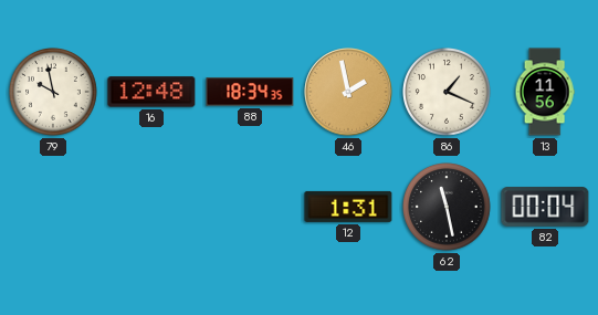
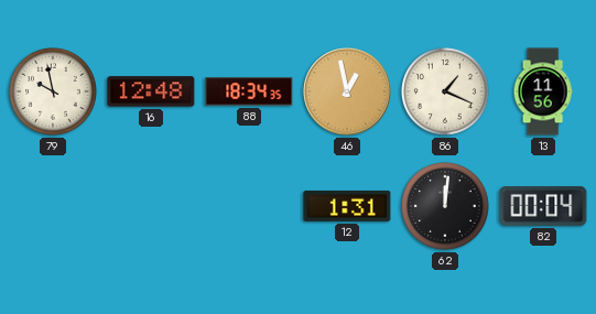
46: 1:58 -> 12:58
62: 11:28 -> 12:01
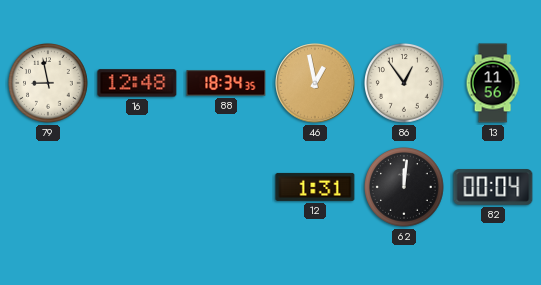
79: 9:58 -> 8:58
86: 1:19 -> 12:54
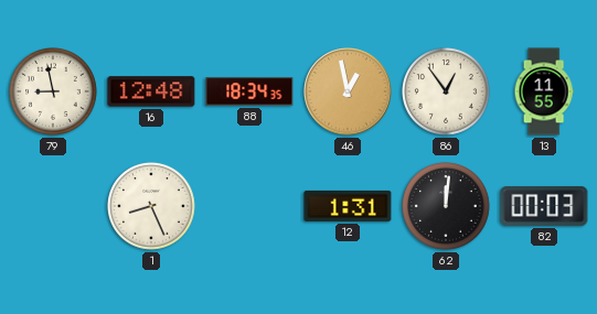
13: 11:56 -> 11:55
1: none -> 8:26
82: 00:04 -> 00:03
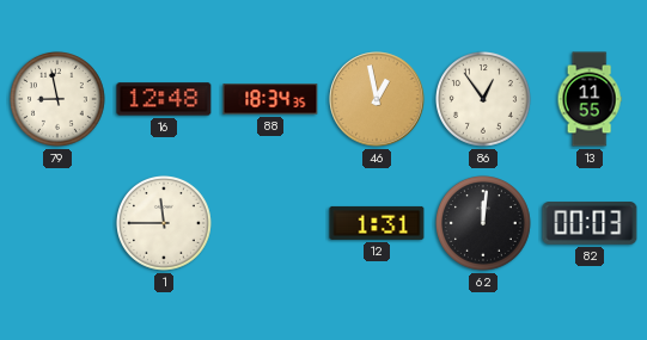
1: 8:26 -> 11:45
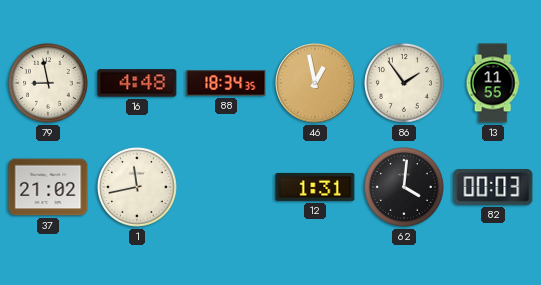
16: 12:48 -> 4:48
86: 12:54 -> 1:54
37: none -> 21:02
1: 11:45 -> 11:43
62: 12:01 -> 4:01
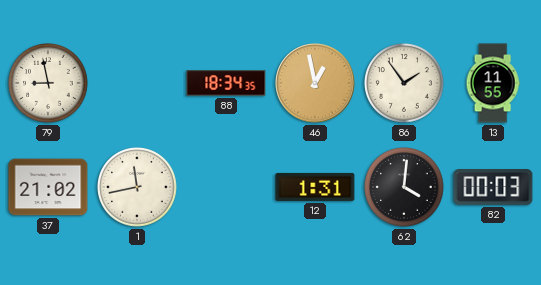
16: 4:48 -> none
